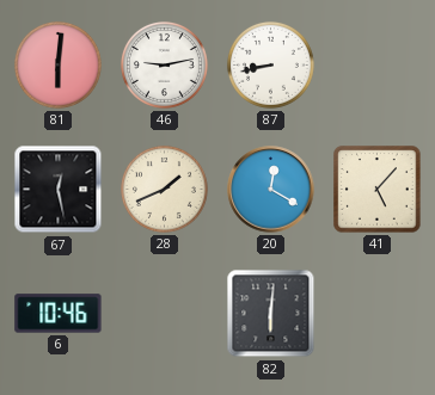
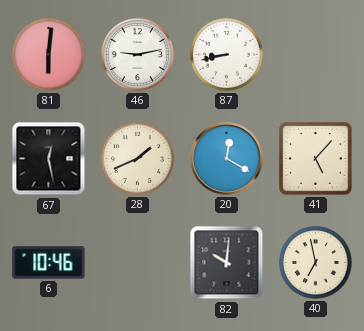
82: 6:01 -> 10:01
40: none -> 6:58
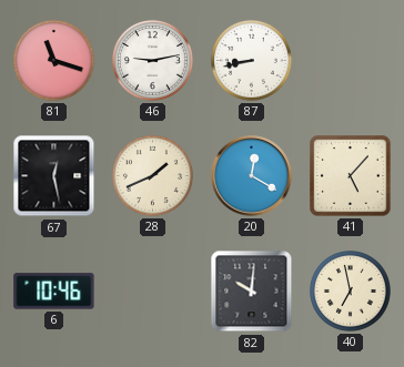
81: 6:01 -> 11:18
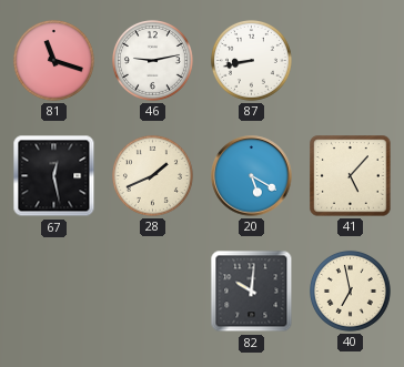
20: 12:20 -> 5:20
6: 10:46 -> none
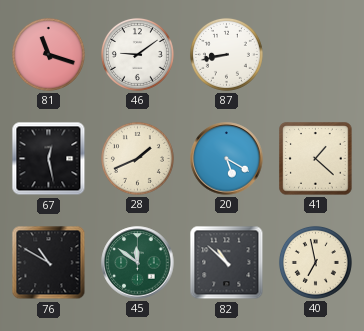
46: 9:13 -> 9:09
41: 5:07 -> 1:22
76: none -> 10:50
45: none -> 11:51
82: 10:01 -> 10:52
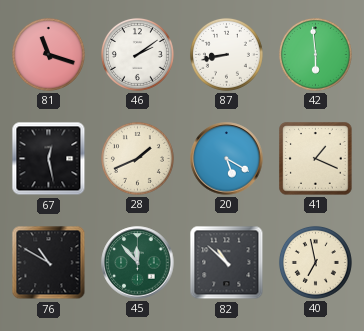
46: 9:09 -> 2:09
42: none -> 5:59
41: 1:22 -> 1:19
45: 11:51 -> 11:53
